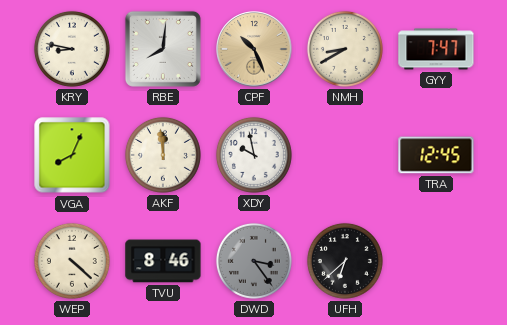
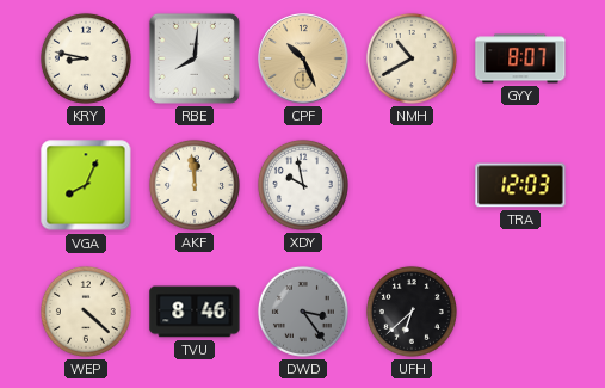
NMH: 8:40 -> 10:40
GYY: 7:47 -> 8:07
TRA: 12:45 -> 12:03
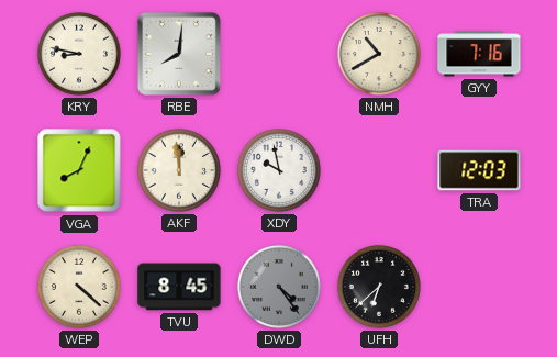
CPF: 10:26 -> none
GYY: 8:07 -> 7:16
TVU: 8:46 -> 8:45
DWD: 3:24 -> 4:24
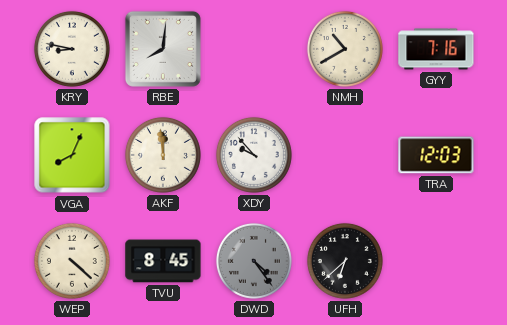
XDY: 9:58 -> 9:53
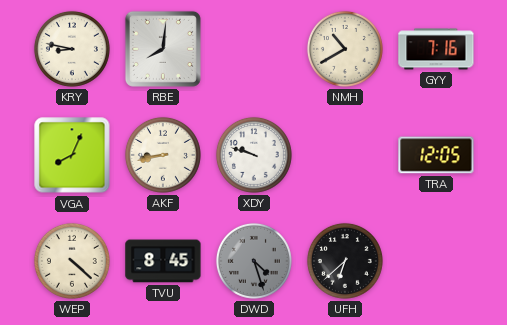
AKF: 11:59 -> 8:43
XDY: 9:53 -> 9:48
TRA: 12:03 -> 12:05
DWD: 4:24 -> 4:27
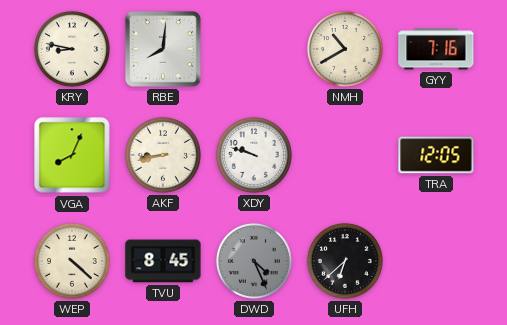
DWD: 4:27 -> 4:26
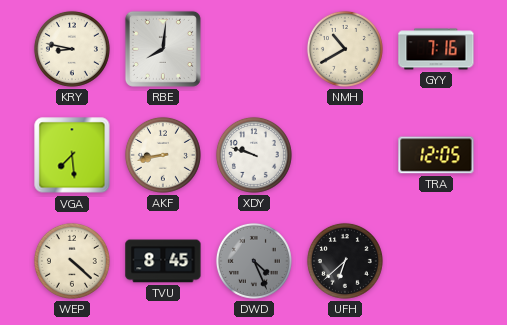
VGA: 8:04 -> 7:29
